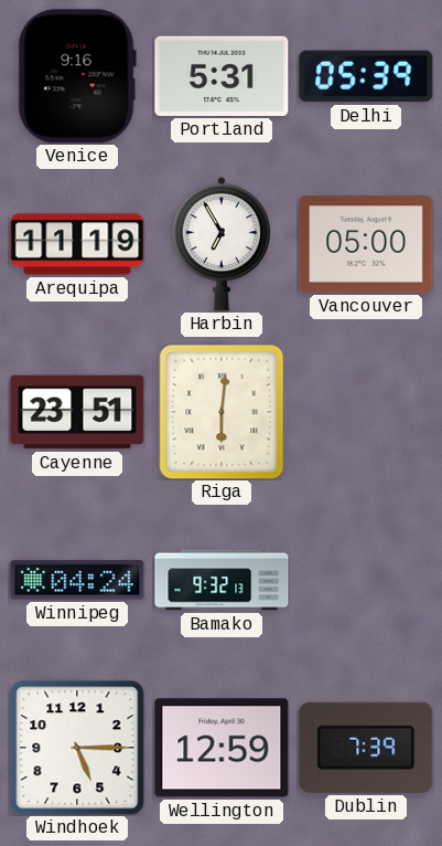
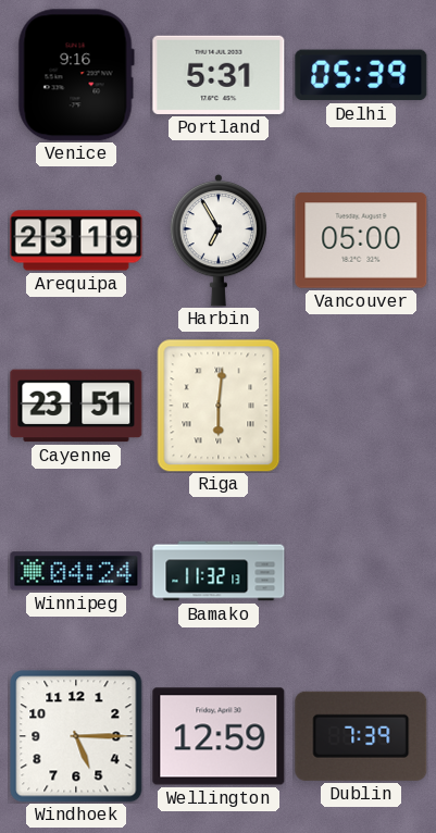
Arequipa: 11:19 -> 23:19
Bamako: 9:32 -> 11:32
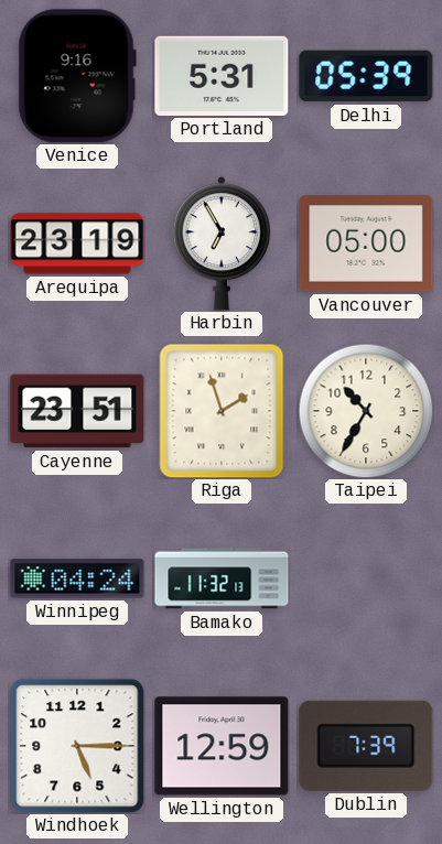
Riga: 6:01 -> 1:57
Taipei: none -> 10:35
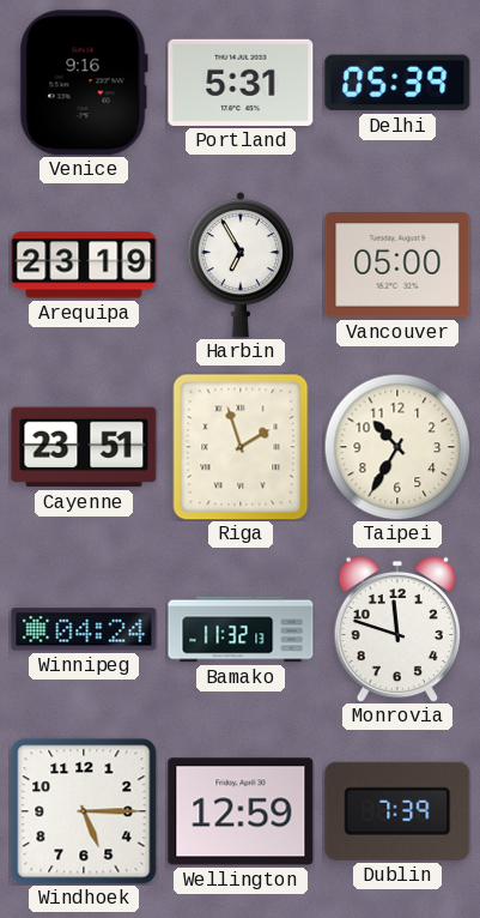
Monrovia: none -> 11:48
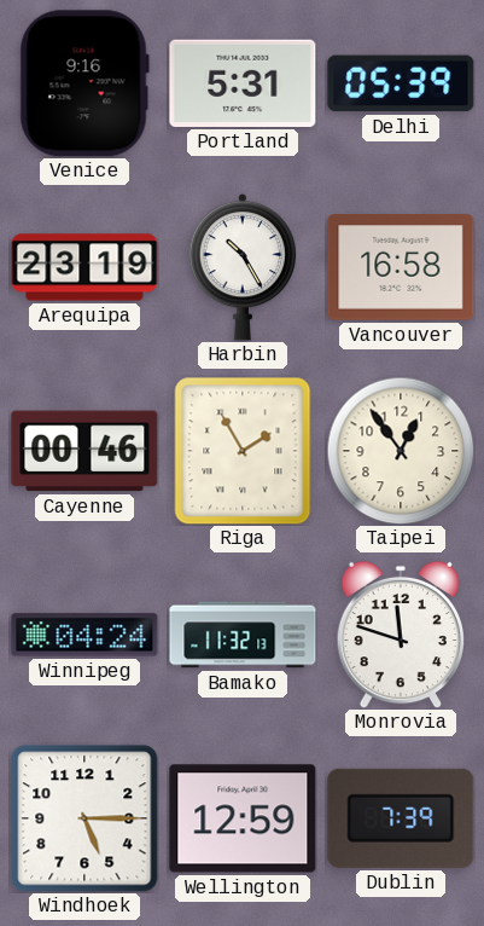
Harbin: 6:55 -> 10:25
Vancouver: 05:00 -> 16:58
Cayenne: 23:51 -> 00:46
Riga: 1:57 -> 1:55
Taipei: 10:35 -> 12:54
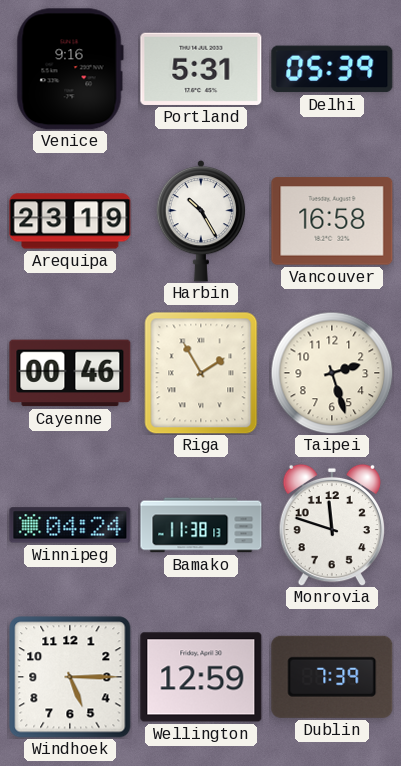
Taipei: 12:54 -> 2:27
Bamako: 11:32 -> 11:38
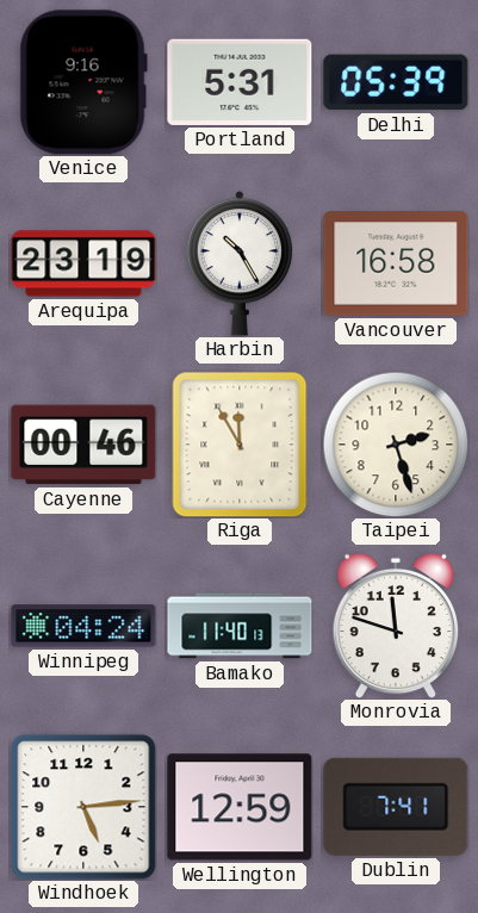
Riga: 1:55 -> 11:55
Bamako: 11:38 -> 11:40
Windhoek: 5:15 -> 5:14
Dublin: 7:39 -> 7:41
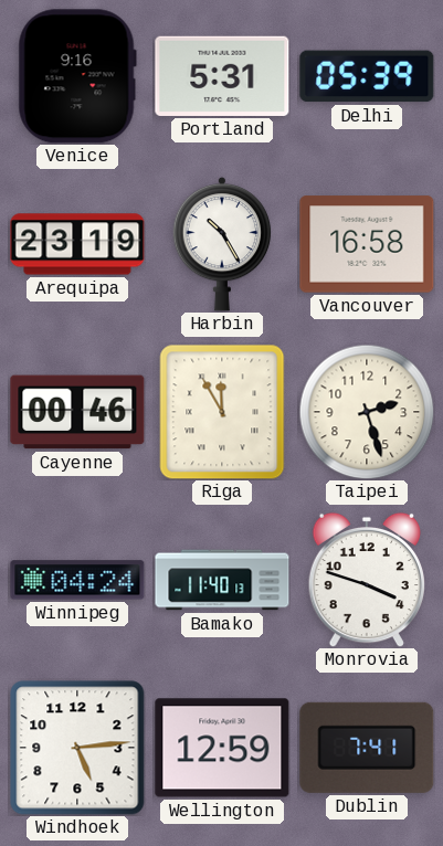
Monrovia: 11:48 -> 3:48
